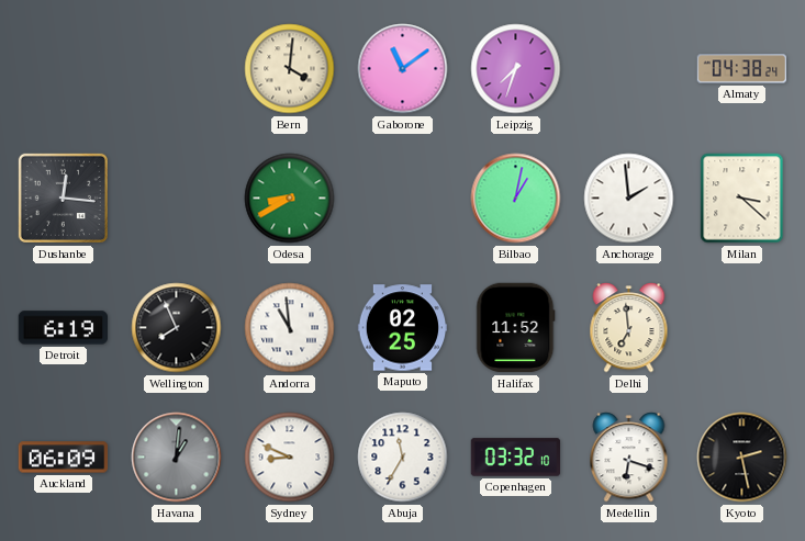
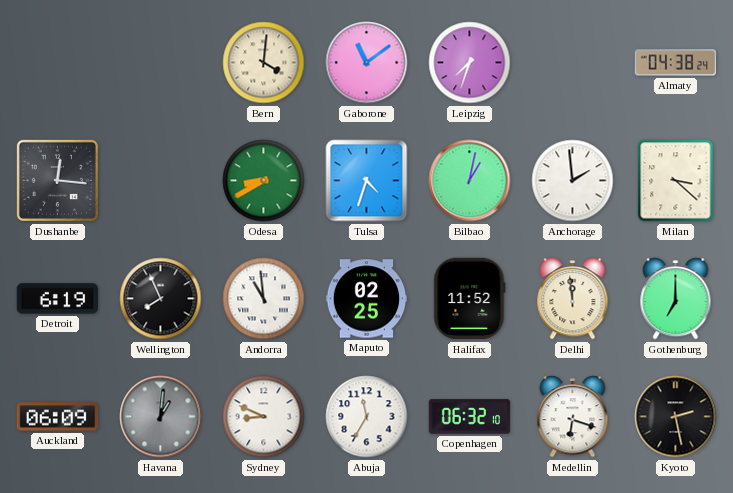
Tulsa: none -> 4:33
Delhi: 6:59 -> 11:59
Gothenburg: none -> 7:00
Copenhagen: 03:32 -> 06:32
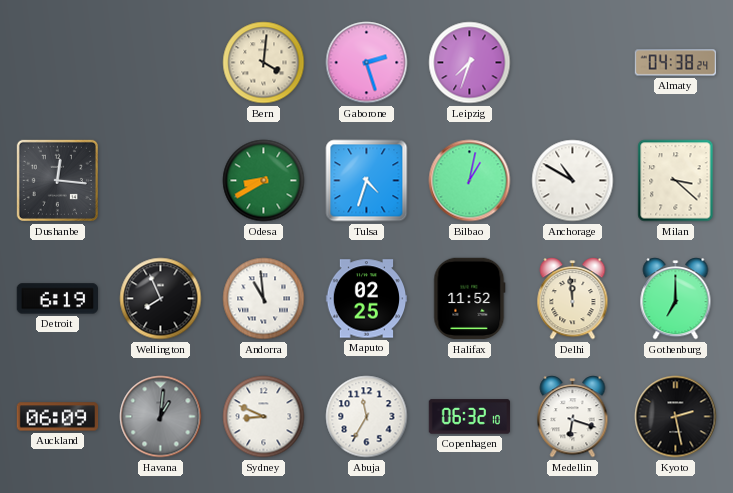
Gaborone: 11:09 -> 2:27
Anchorage: 1:59 -> 10:50
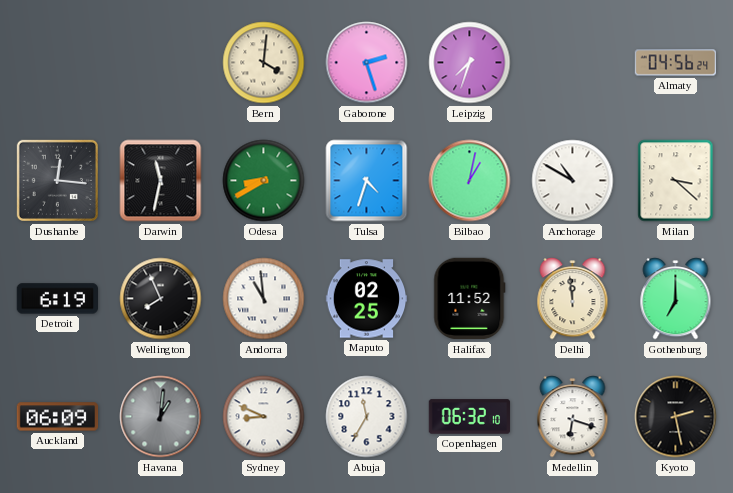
Almaty: 04:38 -> 04:56
Darwin: none -> 11:32
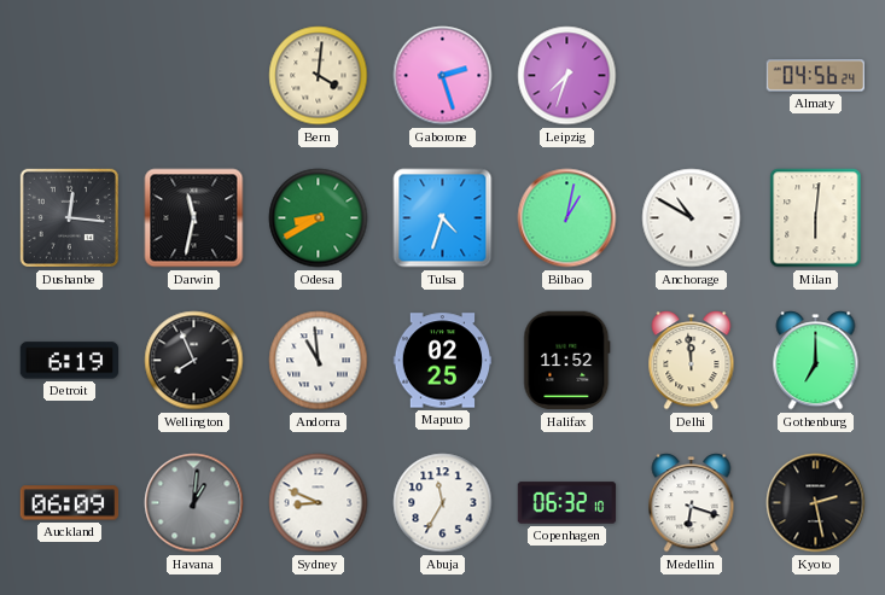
Milan: 3:22 -> 6:01
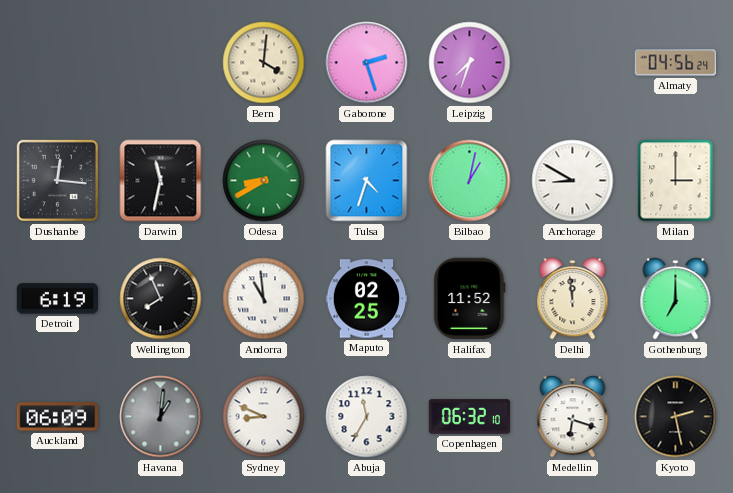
Anchorage: 10:50 -> 8:50
Milan: 6:01 -> 3:00
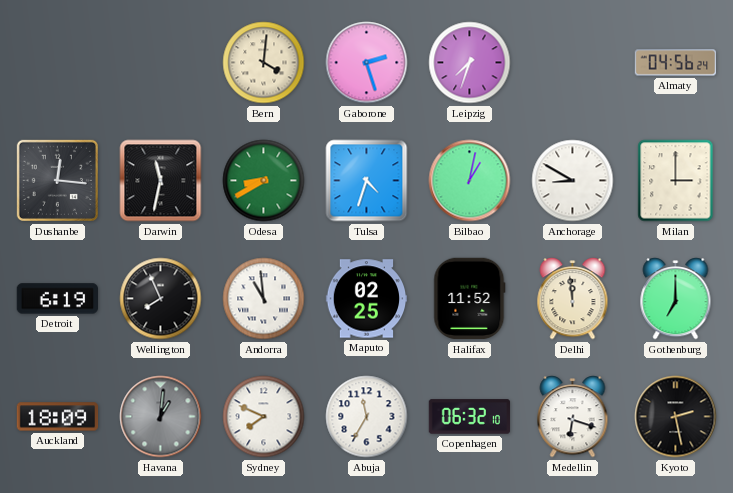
Auckland: 06:09 -> 18:09
Sydney: 8:49 -> 7:49
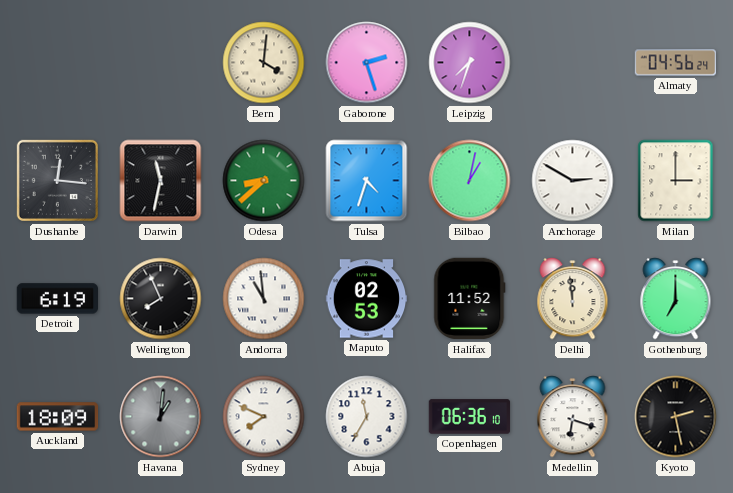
Odesa: 8:40 -> 8:38
Anchorage: 8:50 -> 2:50
Maputo: 02:25 -> 02:53
Copenhagen: 06:32 -> 06:36
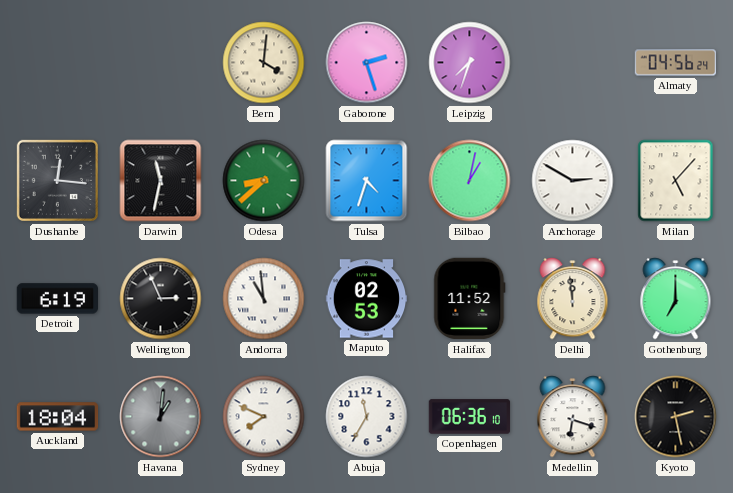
Milan: 3:00 -> 5:07
Wellington: 7:56 -> 2:56
Auckland: 18:09 -> 18:04
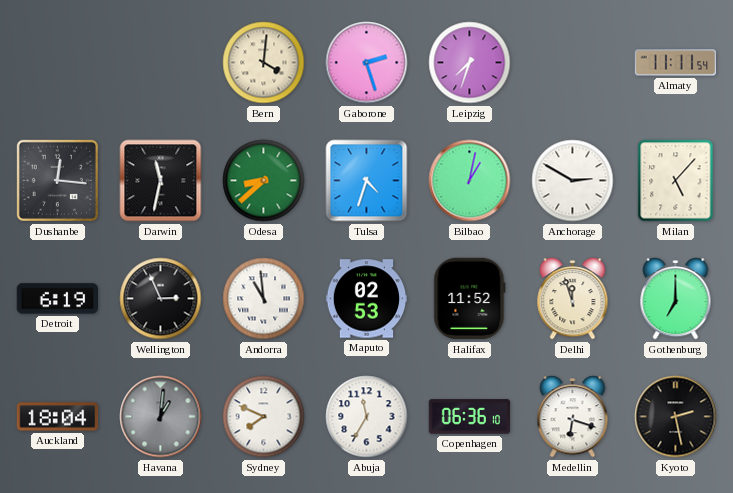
Almaty: 04:56 -> 11:11
Delhi: 11:59 -> 11:57
